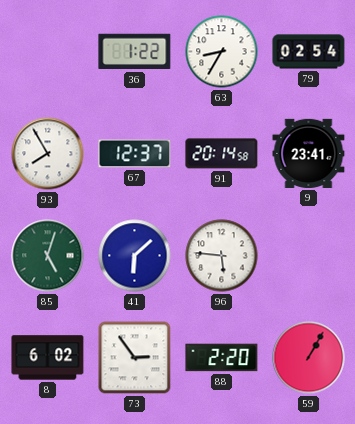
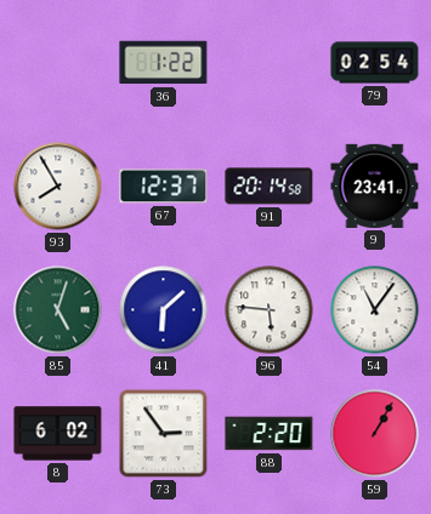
63: 8:35 -> none
54: none -> 11:06
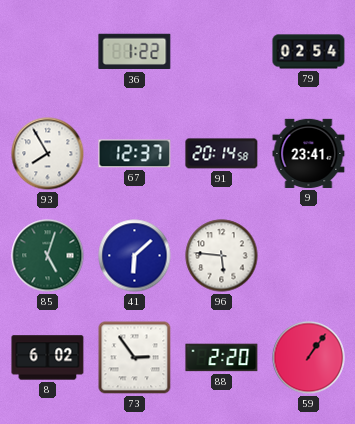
54: 11:06 -> none
59: 1:05 -> 1:06
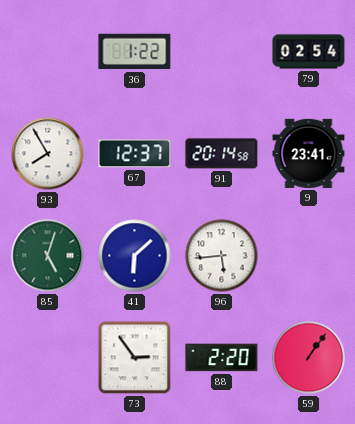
96: 5:46 -> 5:44
8: 6:02 -> none
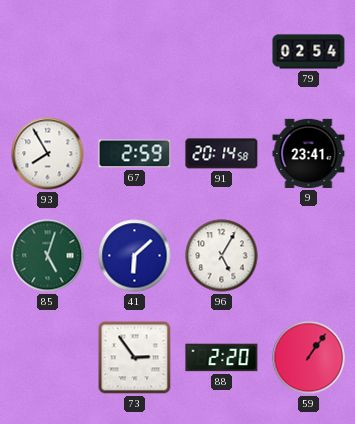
36: 1:22 -> none
67: 12:37 -> 2:59
96: 5:44 -> 5:05
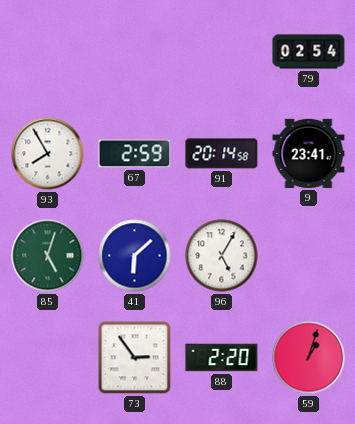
59: 1:06 -> 1:03
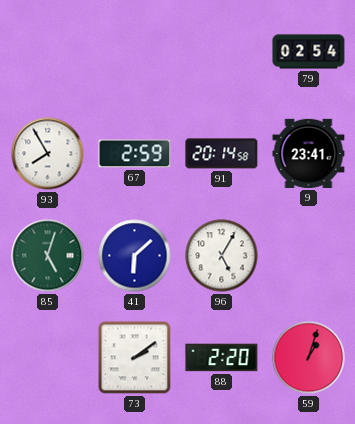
73: 2:54 -> 2:09
